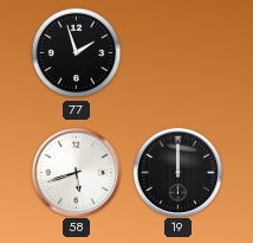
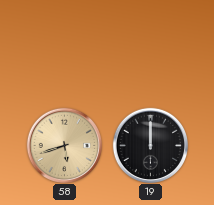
77: 1:57 -> none
58 dial: white -> champagne
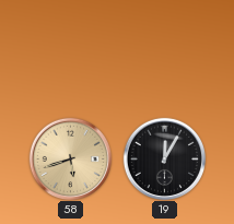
19: 12:00 -> 12:05
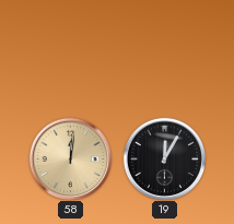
58: 5:42 -> 12:01
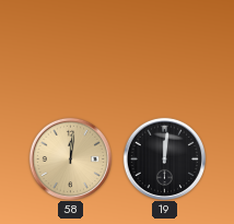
19: 12:05 -> 12:01
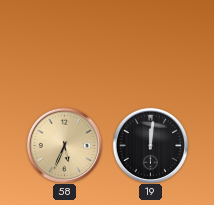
58: 12:01 -> 5:34
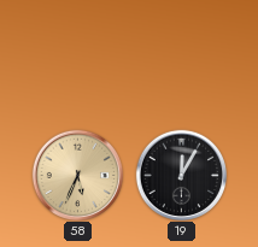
19: 12:01 -> 12:05
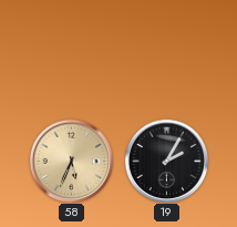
19: 12:05 -> 2:05
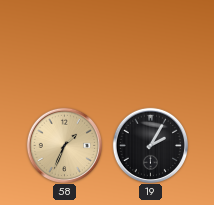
58: 5:34 -> 1:34
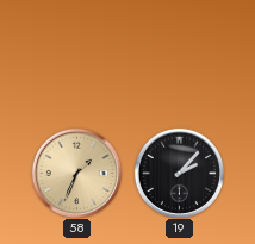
19: 2:05 -> 2:07
